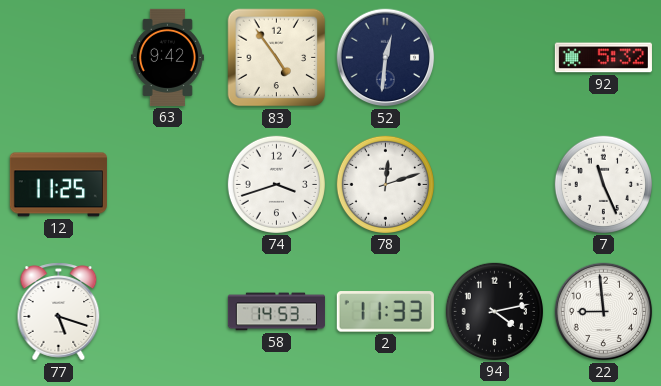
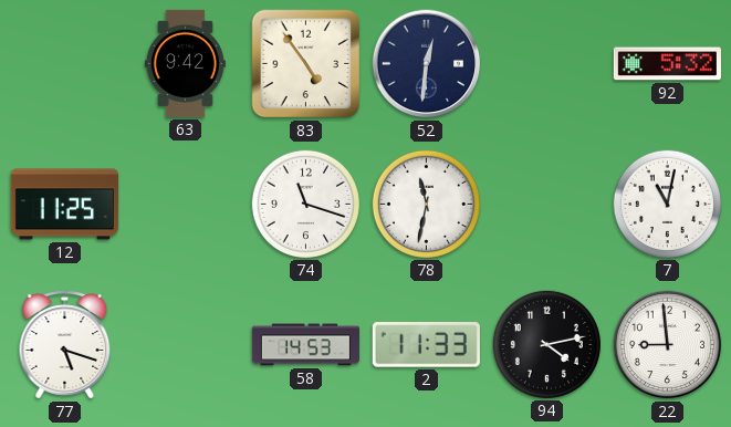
74: 3:42 -> 11:18
78: 12:12 -> 11:32
7: 11:26 -> 11:02
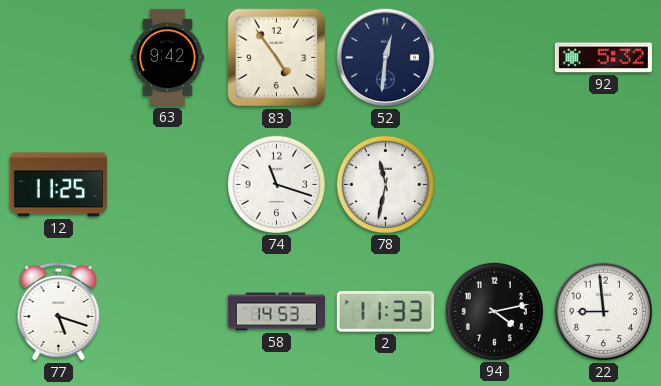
7: 11:02 -> none
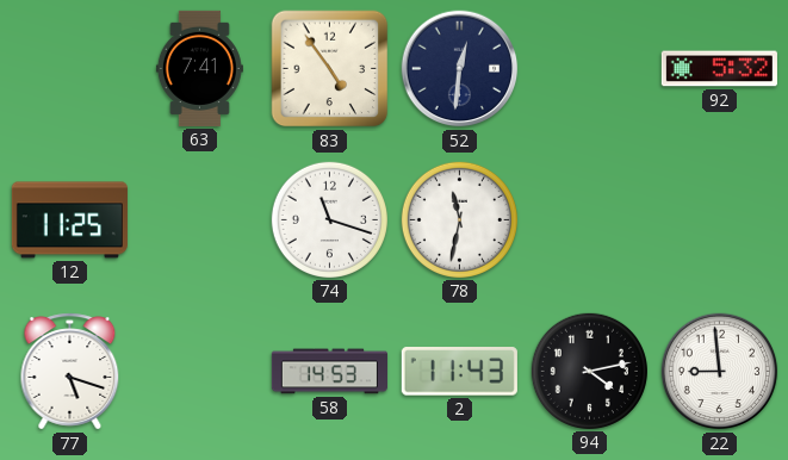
63: 9:42 -> 7:41
2: 11:33 -> 11:43
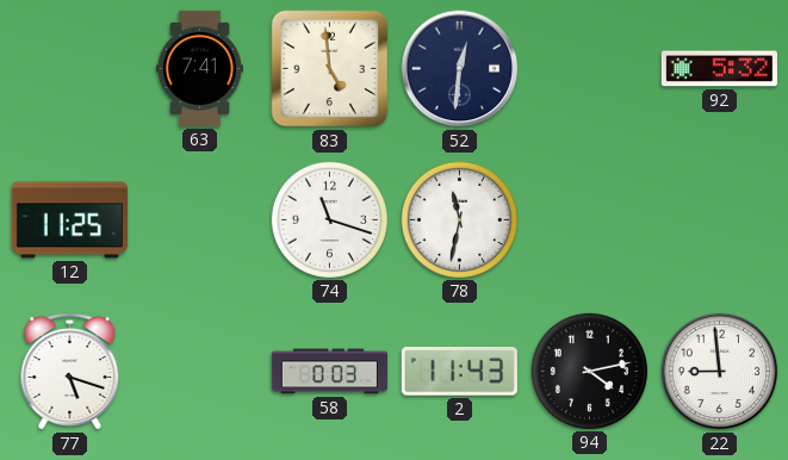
83: 4:54 -> 4:59
58: 14:53 -> 0:03
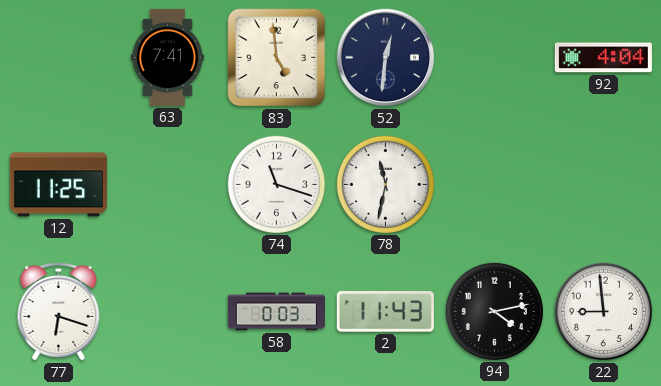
92: 5:32 -> 4:04
77: 5:18 -> 6:18
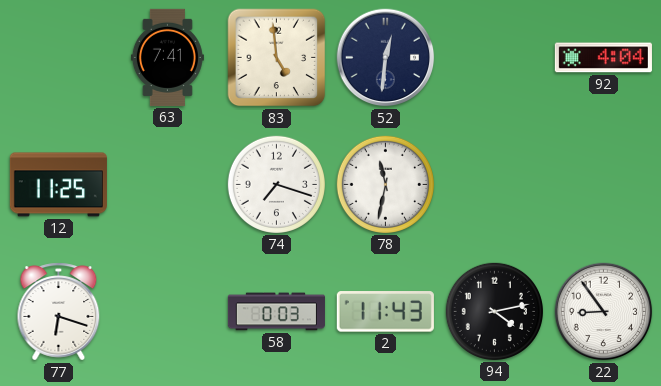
74: 11:18 -> 7:18
22: 8:59 -> 8:54
